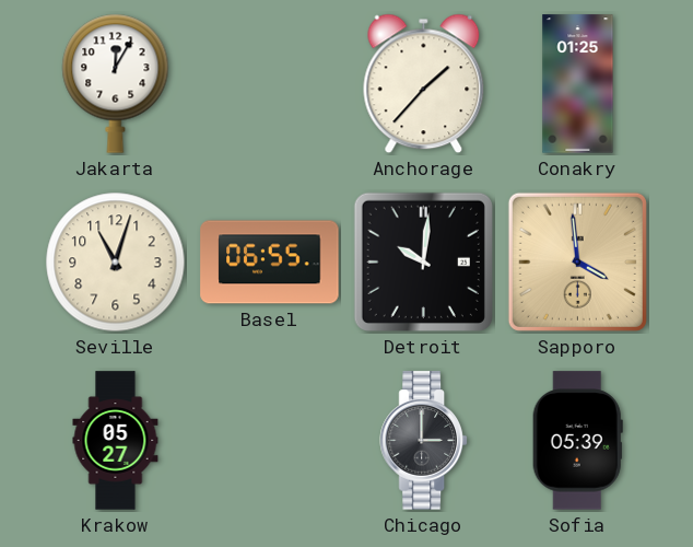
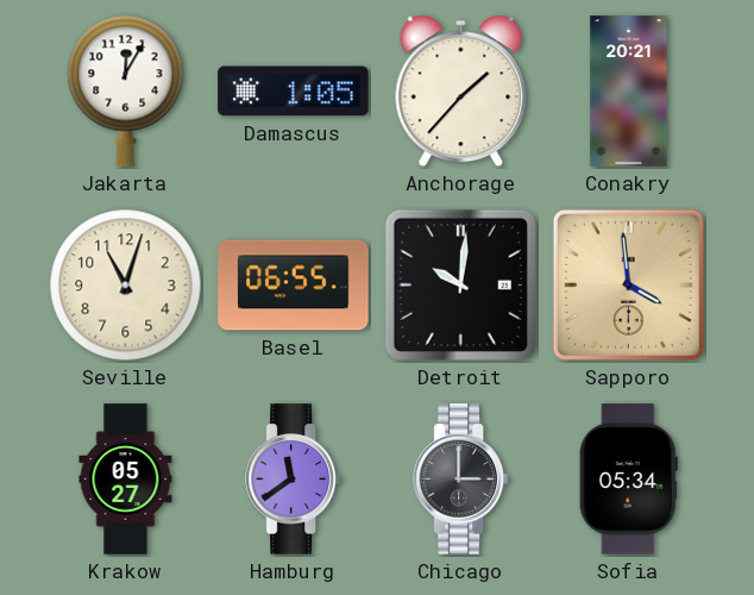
Damascus: none -> 1:05
Conakry: 01:25 -> 20:21
Hamburg: none -> 11:39
Sofia: 05:39 -> 05:34
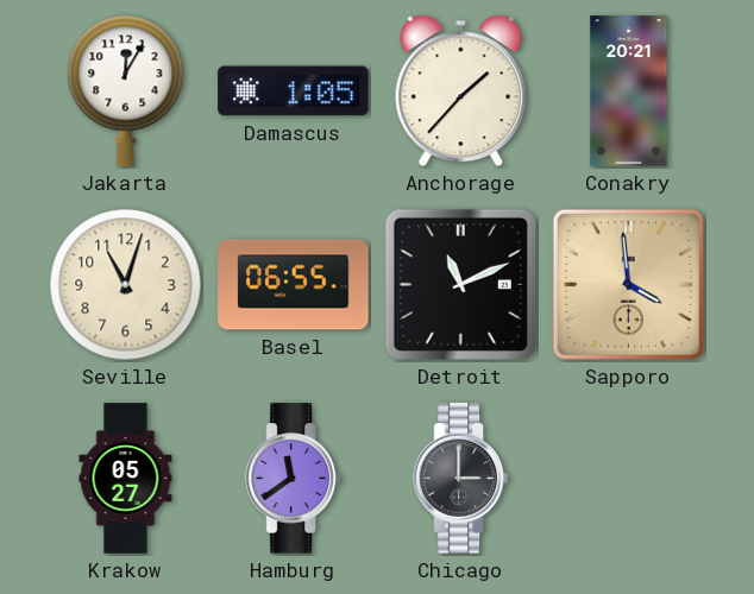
Detroit: 10:01 -> 11:11
Sofia: 05:34 -> none
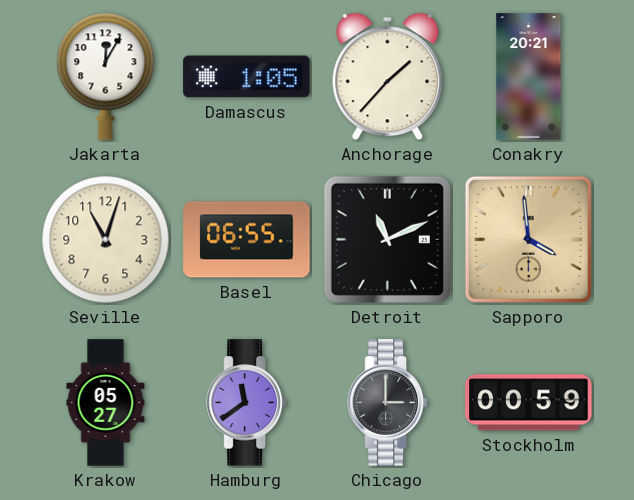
Stockholm: none -> 00:59
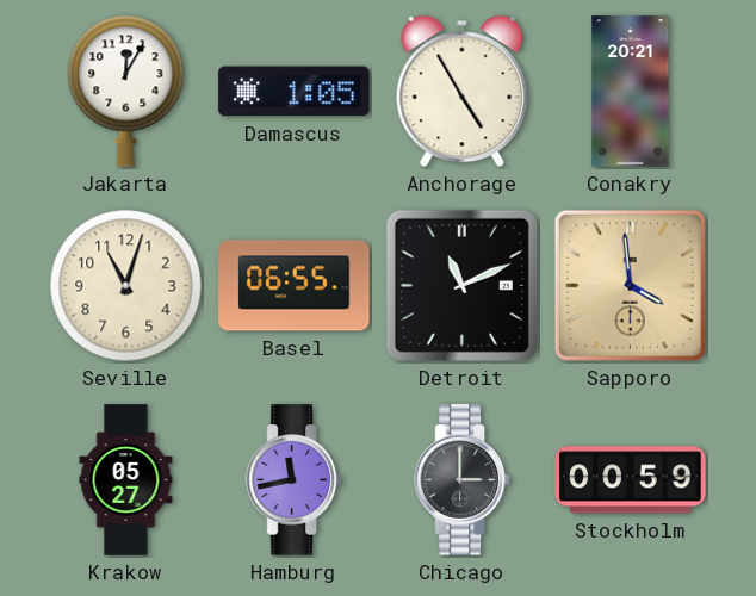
Anchorage: 1:37 -> 4:55
Hamburg: 11:39 -> 11:43
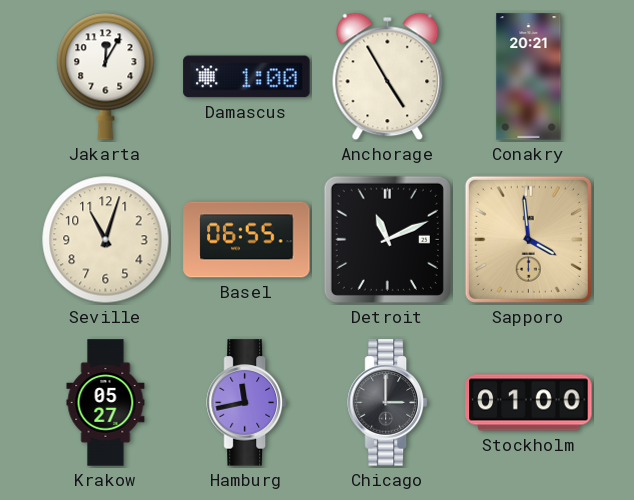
Damascus: 1:05 -> 1:00
Stockholm: 00:59 -> 01:00
